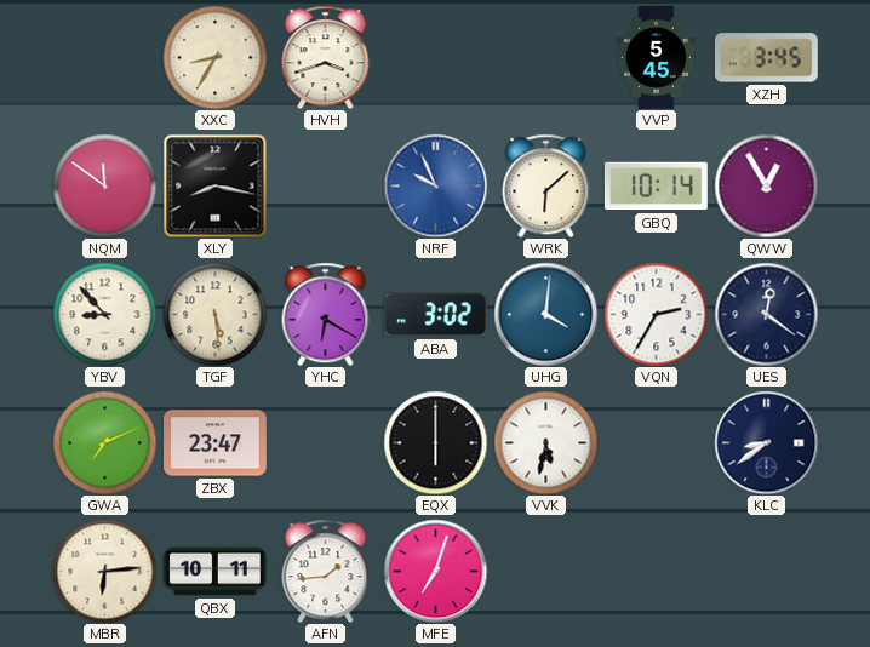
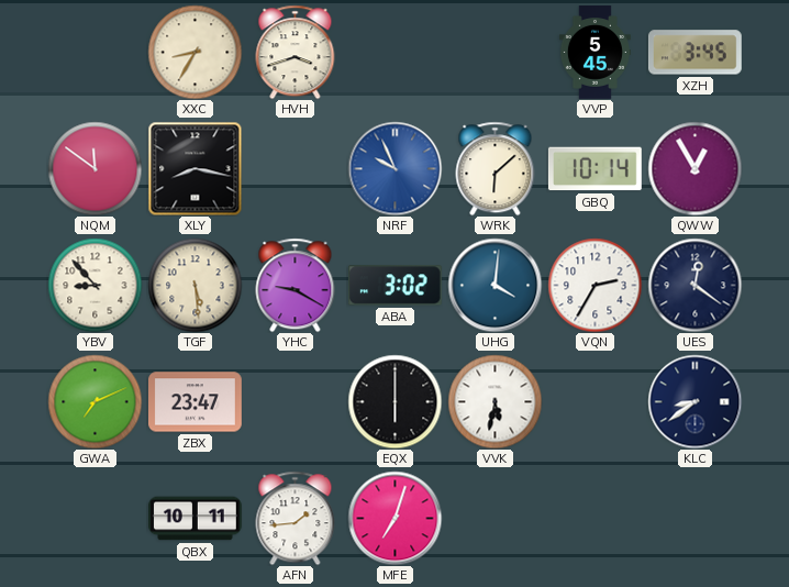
YHC: 6:20 -> 9:20
MBR: 6:14 -> none
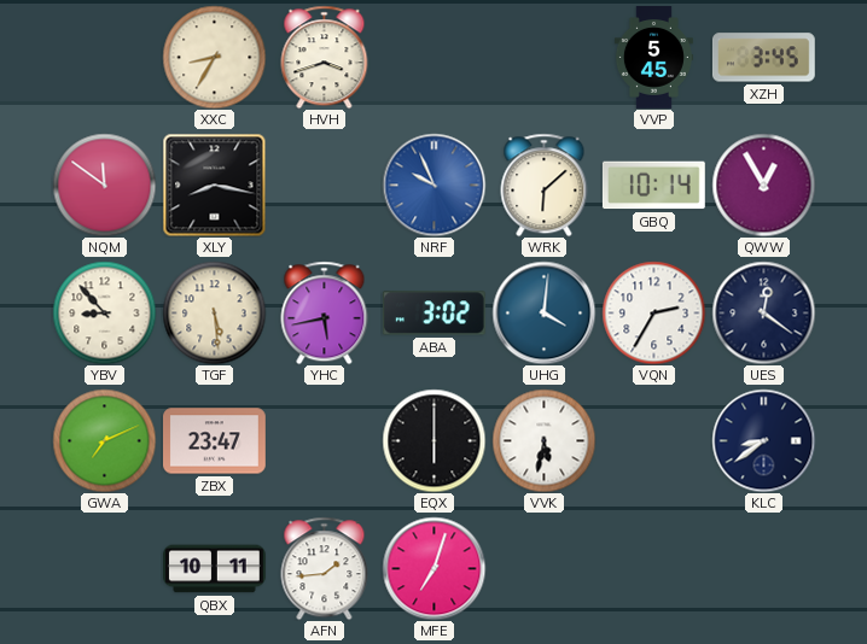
YHC: 9:20 -> 5:43
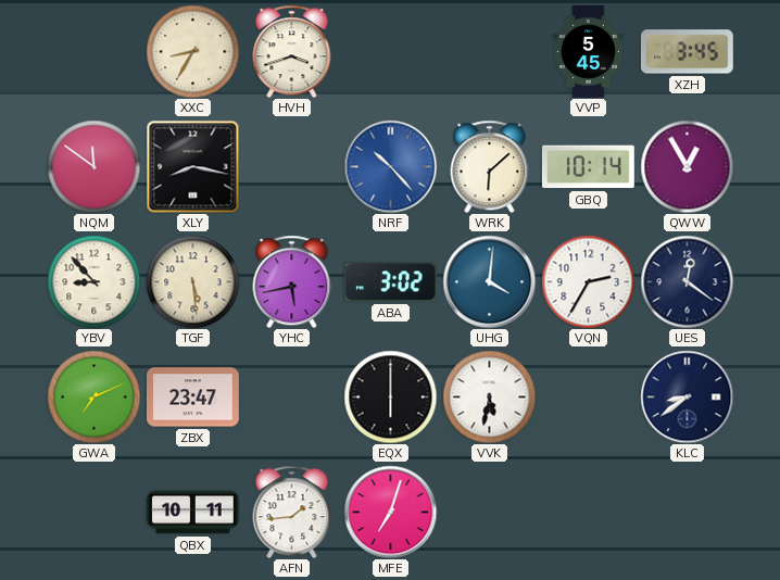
NRF: 9:56 -> 10:23
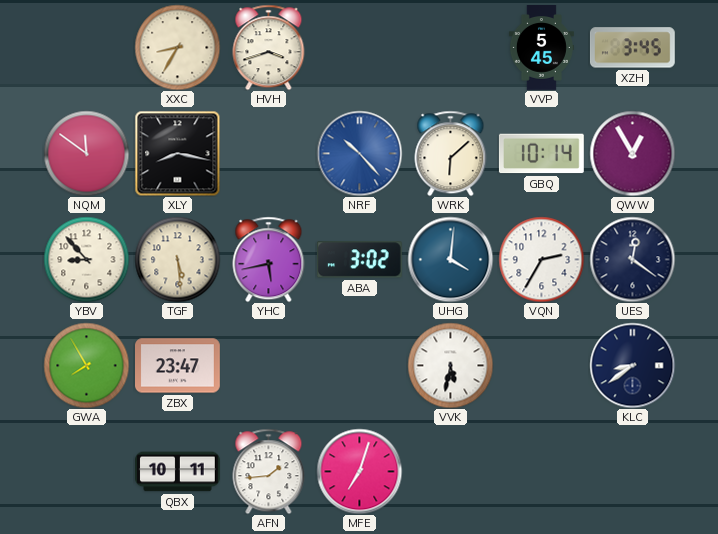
GWA: 7:11 -> 7:55
EQX: 6:00 -> none
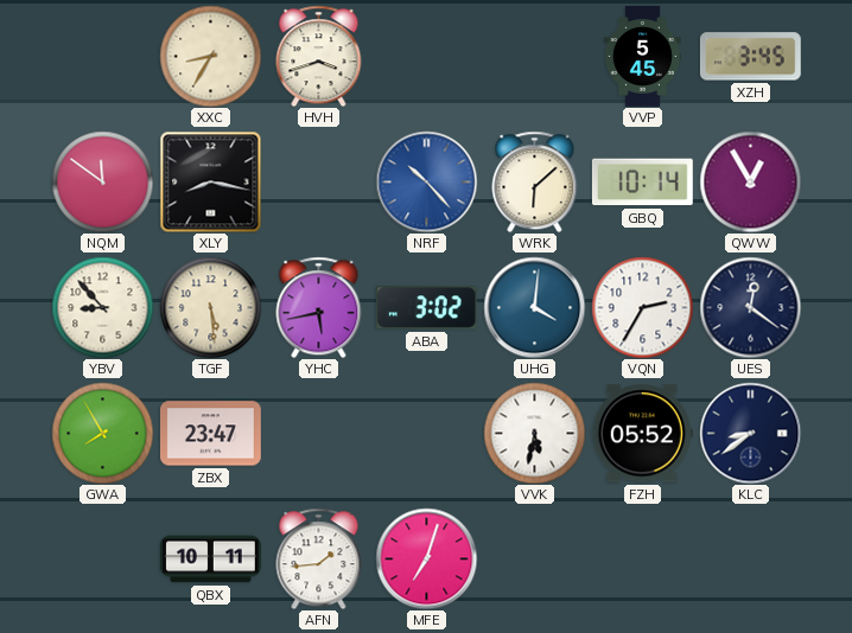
FZH: none -> 05:52
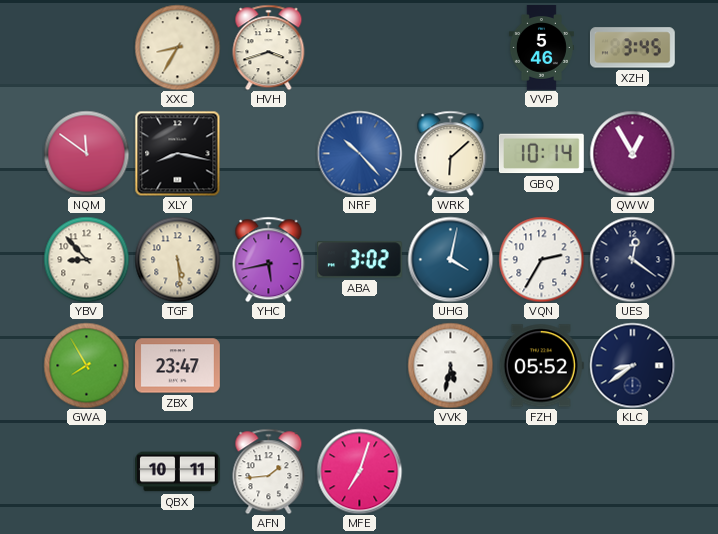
VVP: 5:45 -> 5:46
UHG: 4:01 -> 4:02
